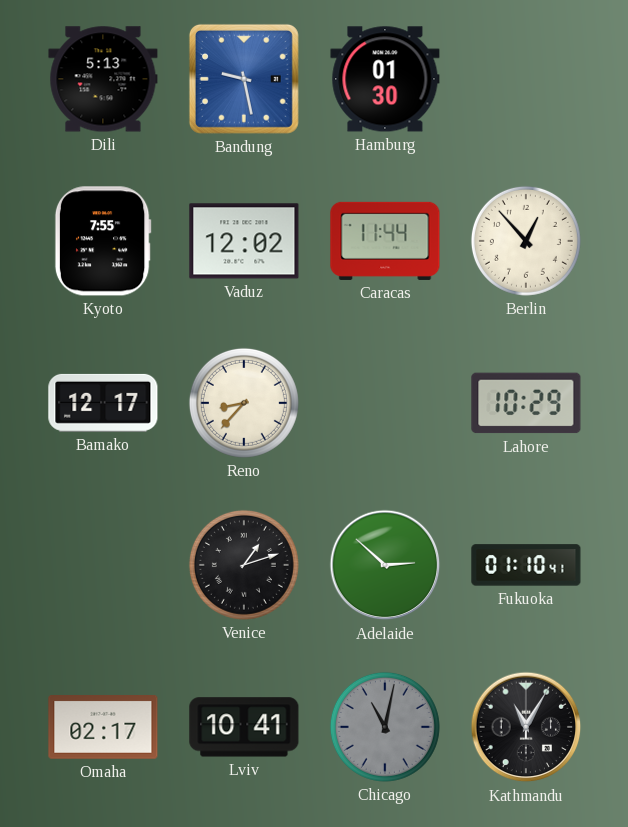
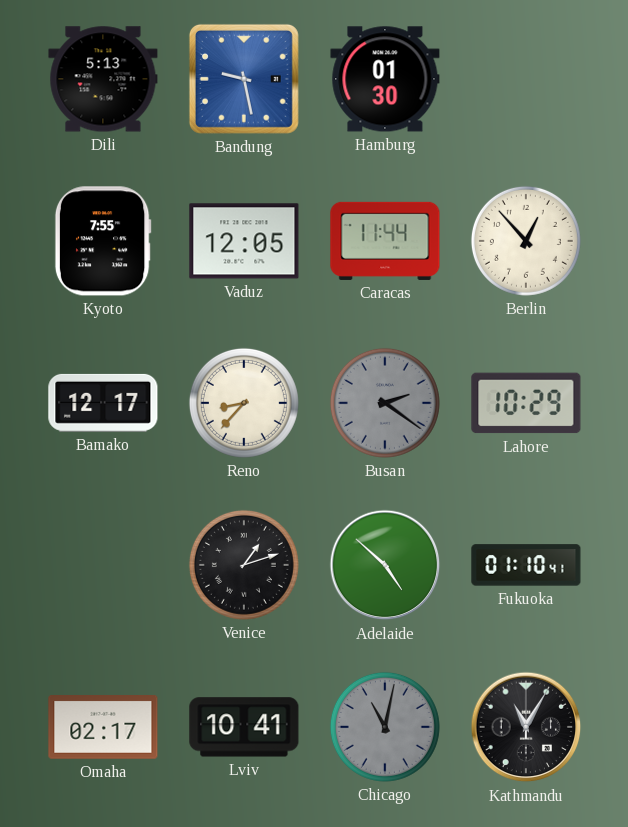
Vaduz: 12:02 -> 12:05
Busan: none -> 2:21
Adelaide: 2:52 -> 4:52
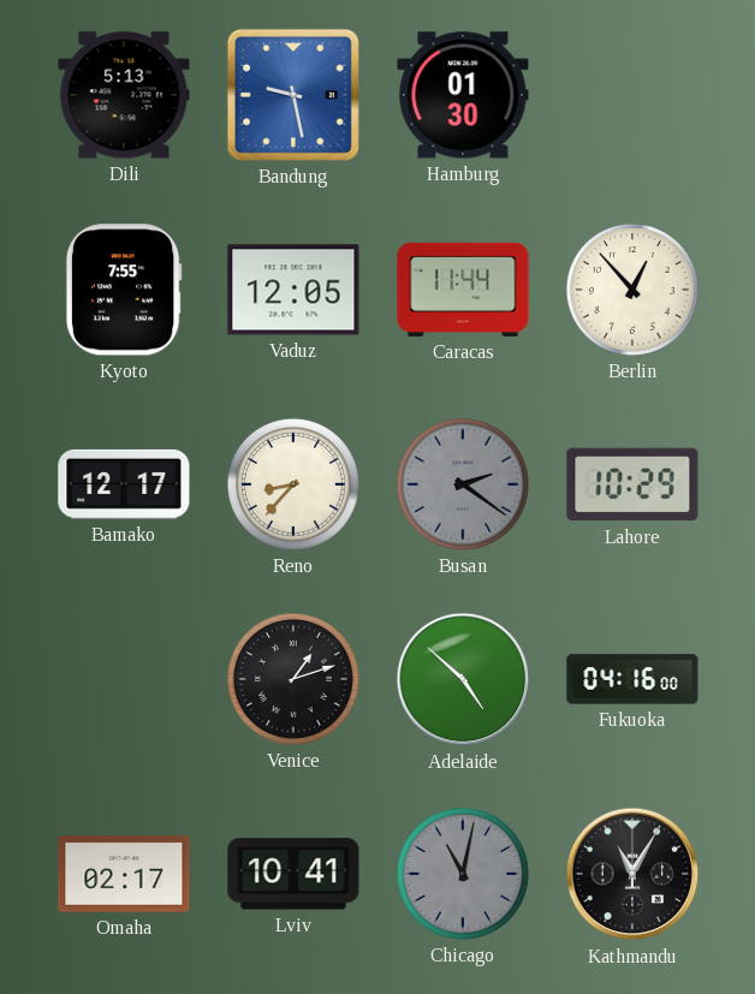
Fukuoka: 01:10 -> 04:16
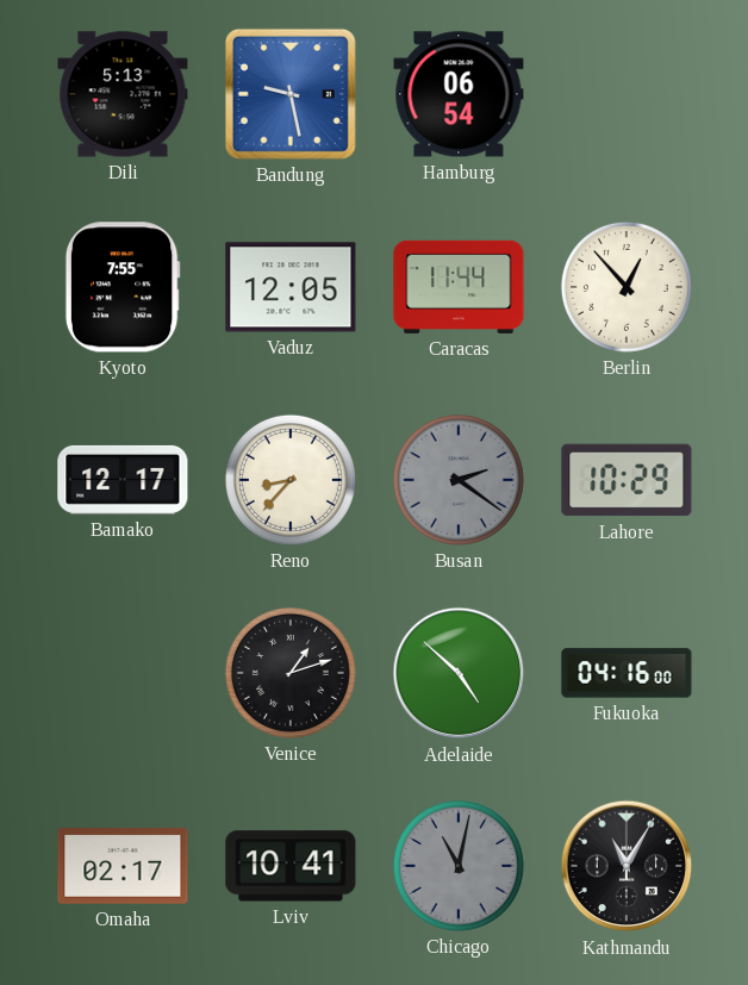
Hamburg: 01:30 -> 06:54
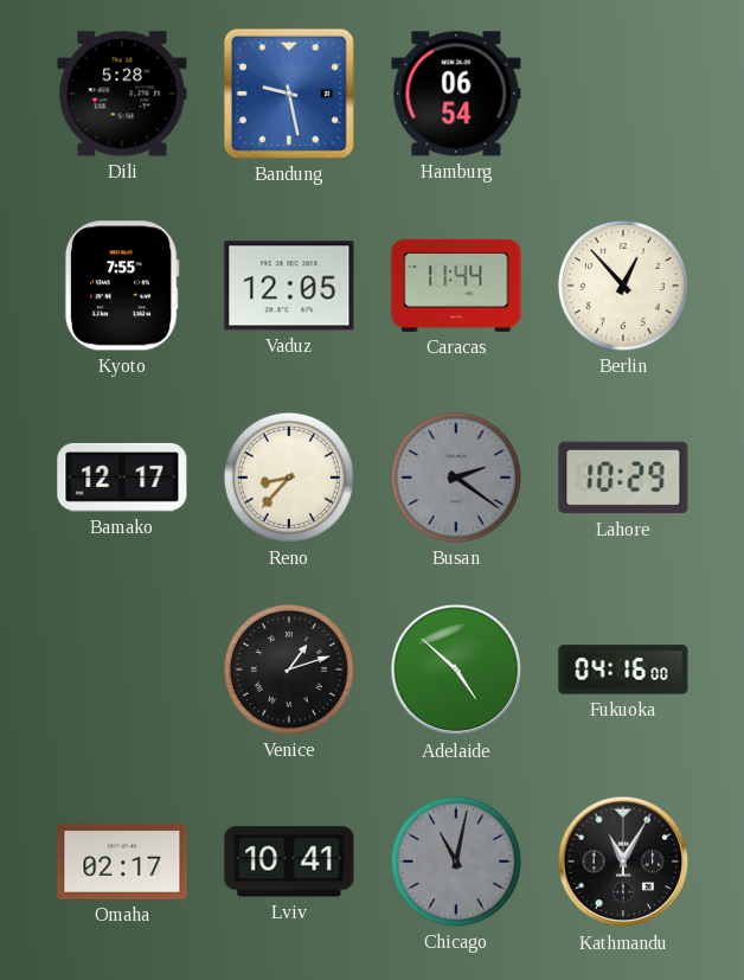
Dili: 5:13 -> 5:28
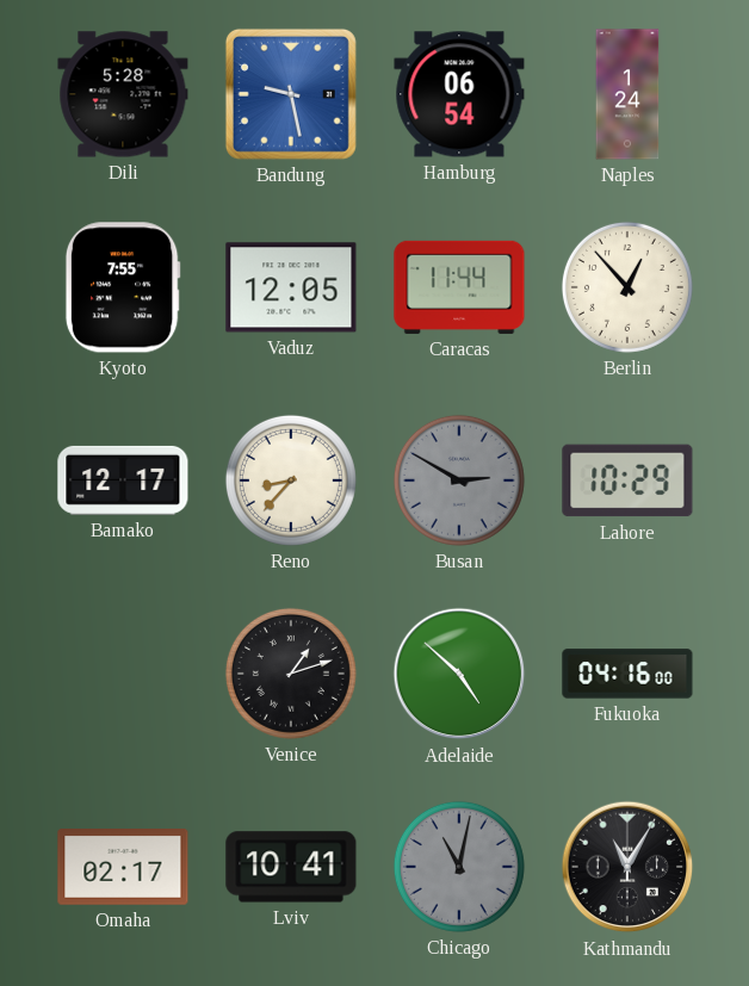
Naples: none -> 1:24
Busan: 2:21 -> 2:50
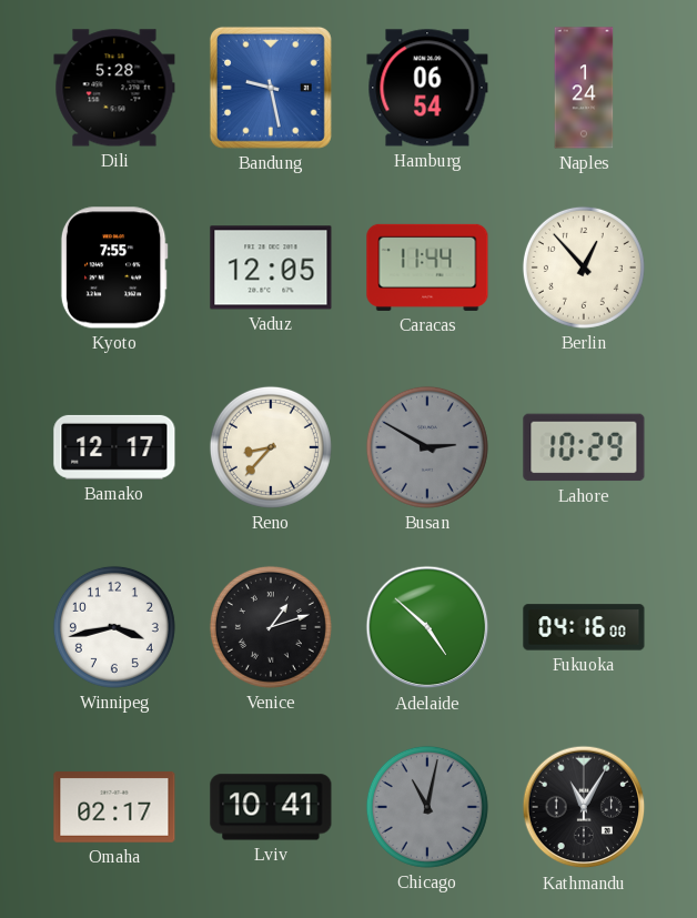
Winnipeg: none -> 3:43
